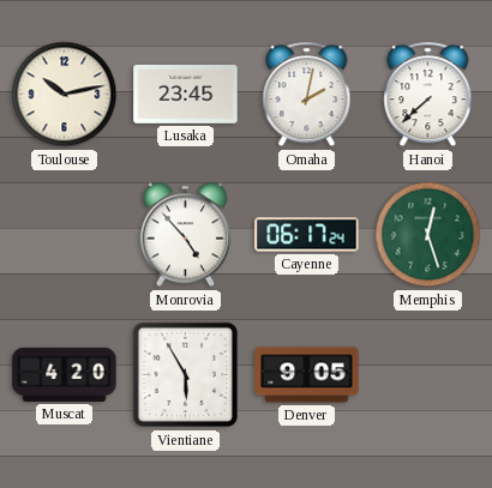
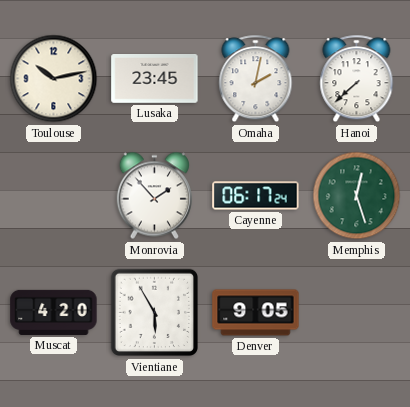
Monrovia: 4:53 -> 1:53
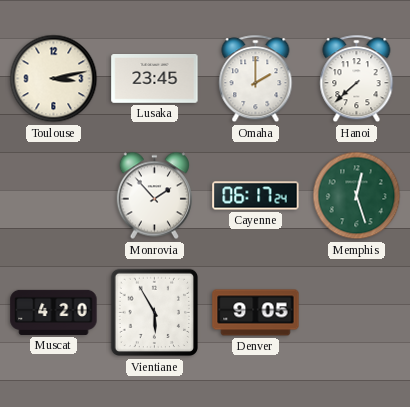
Toulouse: 10:13 -> 3:13
Omaha: 2:02 -> 2:00
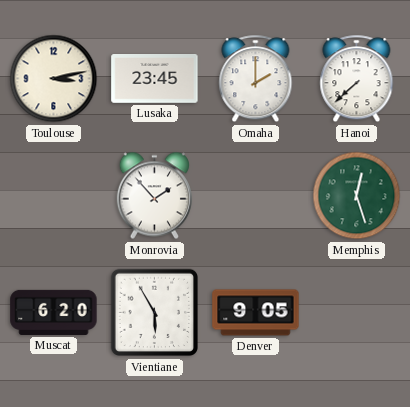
Cayenne: 06:17 -> none
Muscat: 4:20 -> 6:20
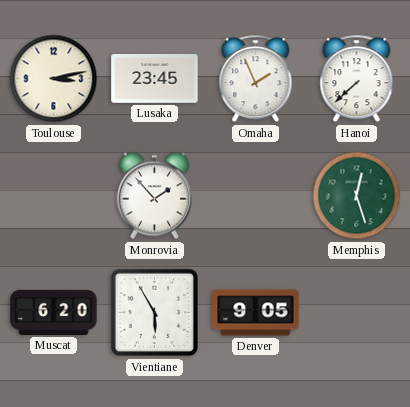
Omaha: 2:00 -> 1:56
